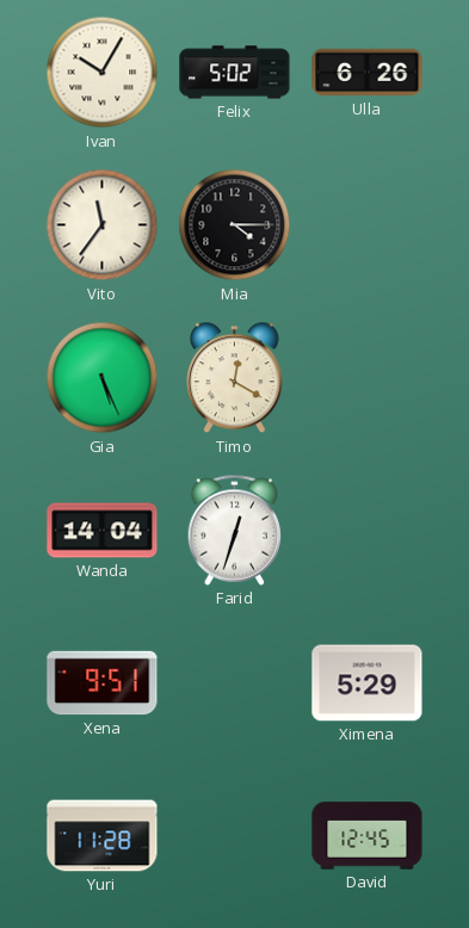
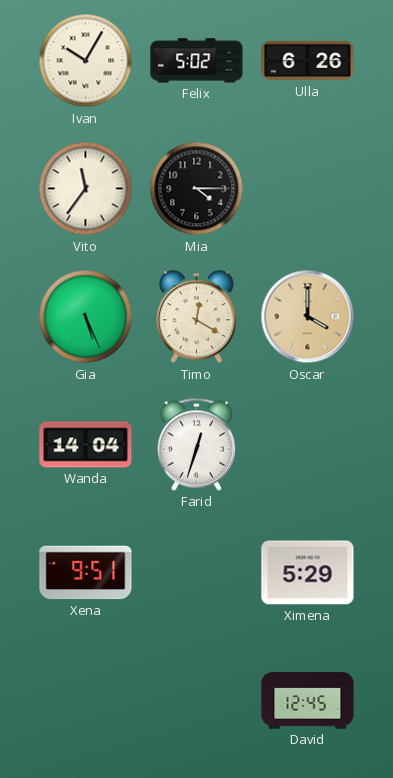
Oscar: none -> 4:00
Yuri: 11:28 -> none
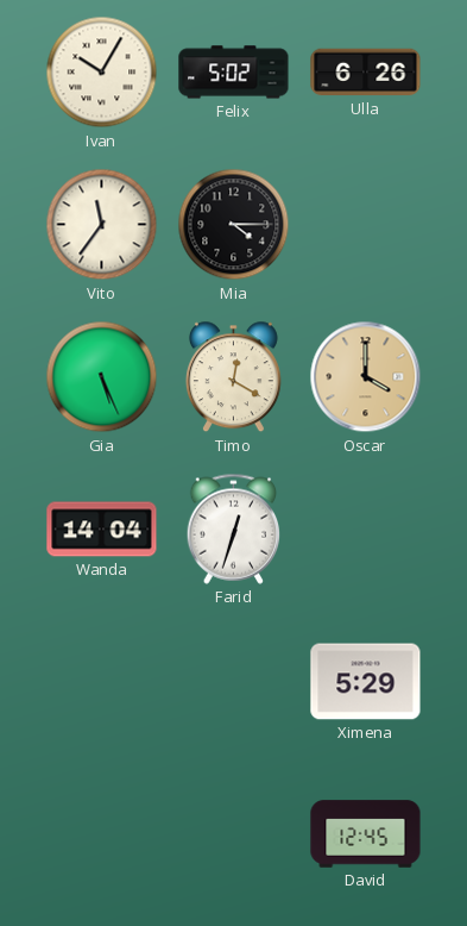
Xena: 9:51 -> none
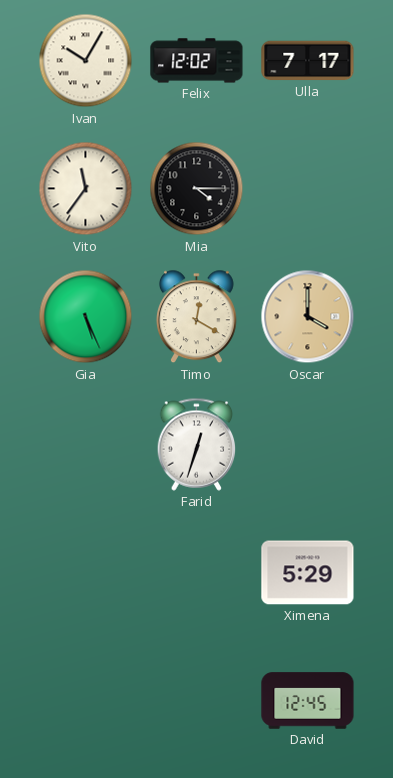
Felix: 5:02 -> 12:02
Ulla: 6:26 -> 7:17
Wanda: 14:04 -> none
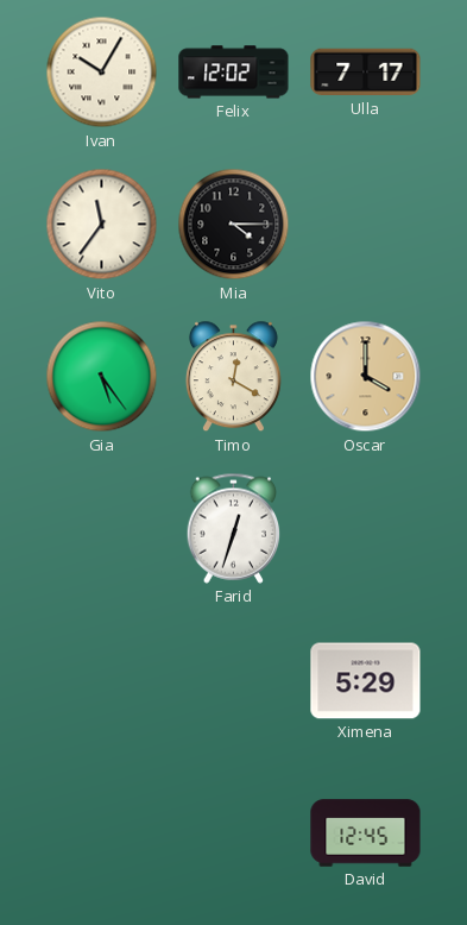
Gia: 5:26 -> 5:24
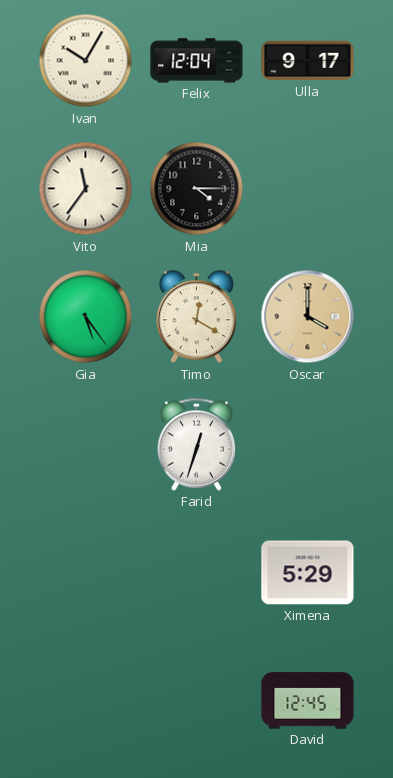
Felix: 12:02 -> 12:04
Ulla: 7:17 -> 9:17
